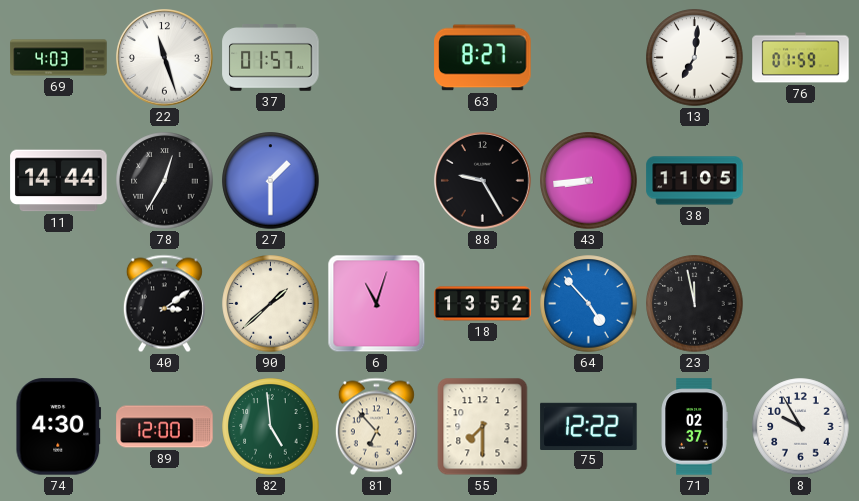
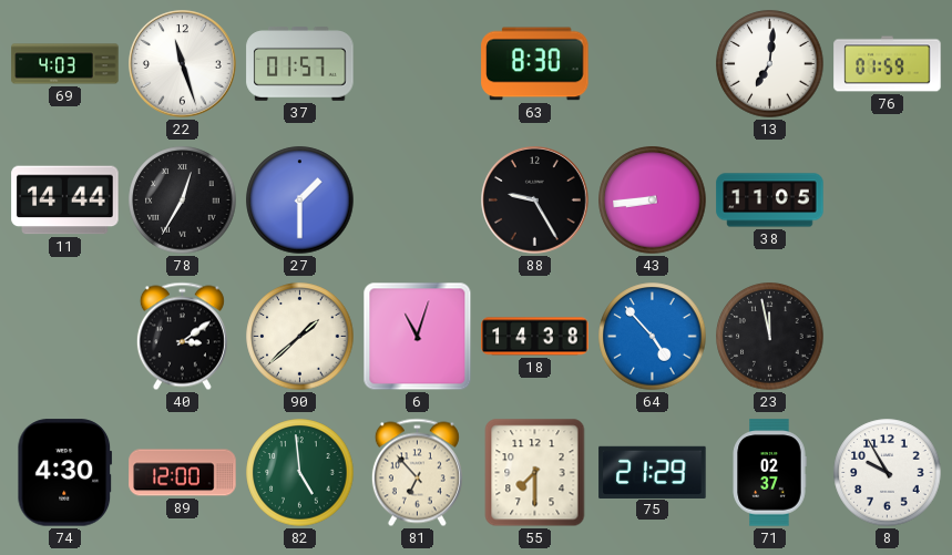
63: 8:27 -> 8:30
18: 13:52 -> 14:38
75: 12:22 -> 21:29
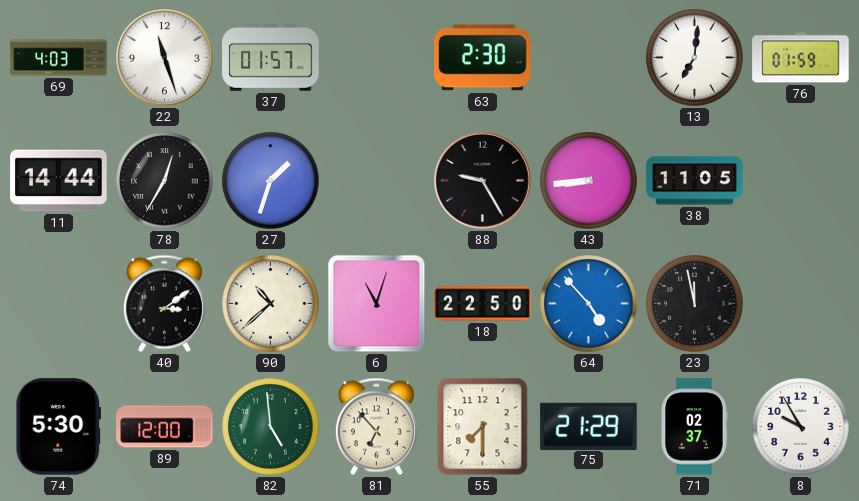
63: 8:30 -> 2:30
27: 1:30 -> 1:33
90: 1:38 -> 10:38
18: 14:38 -> 22:50
74: 4:30 -> 5:30
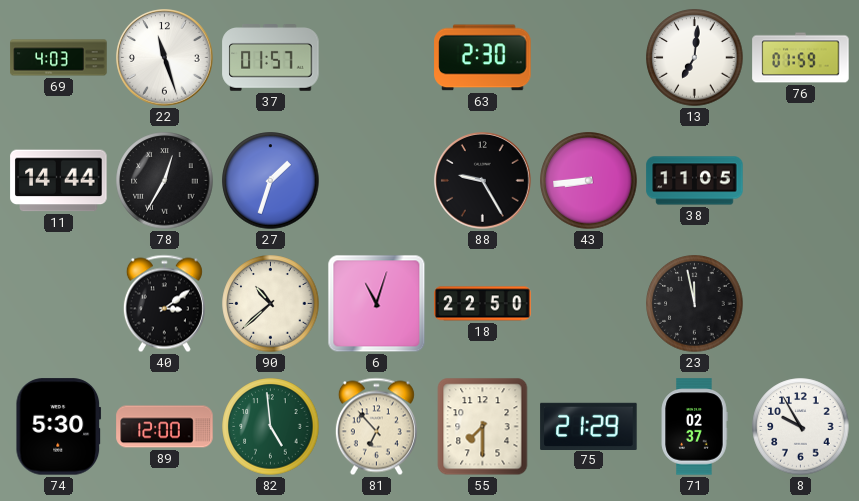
64: 4:53 -> none
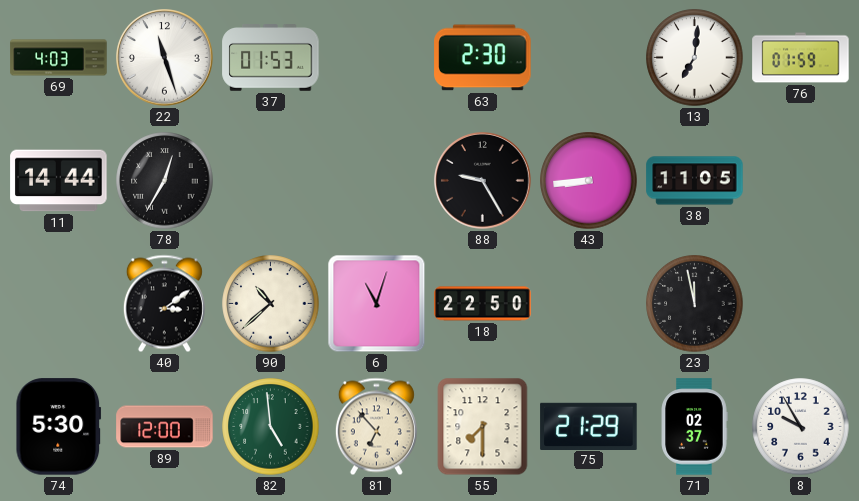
37: 01:57 -> 01:53
27: 1:33 -> none
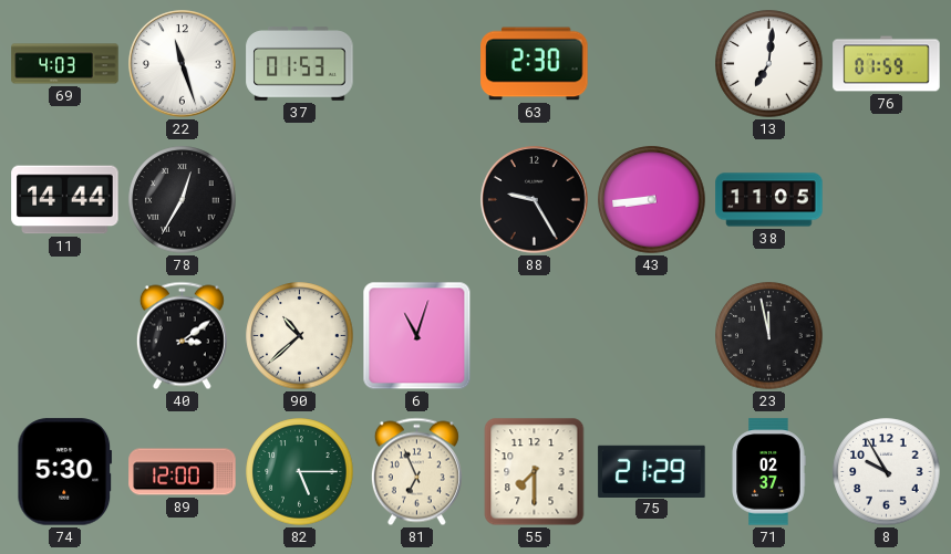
18: 22:50 -> none
82: 4:59 -> 5:15
81: 6:53 -> 6:56
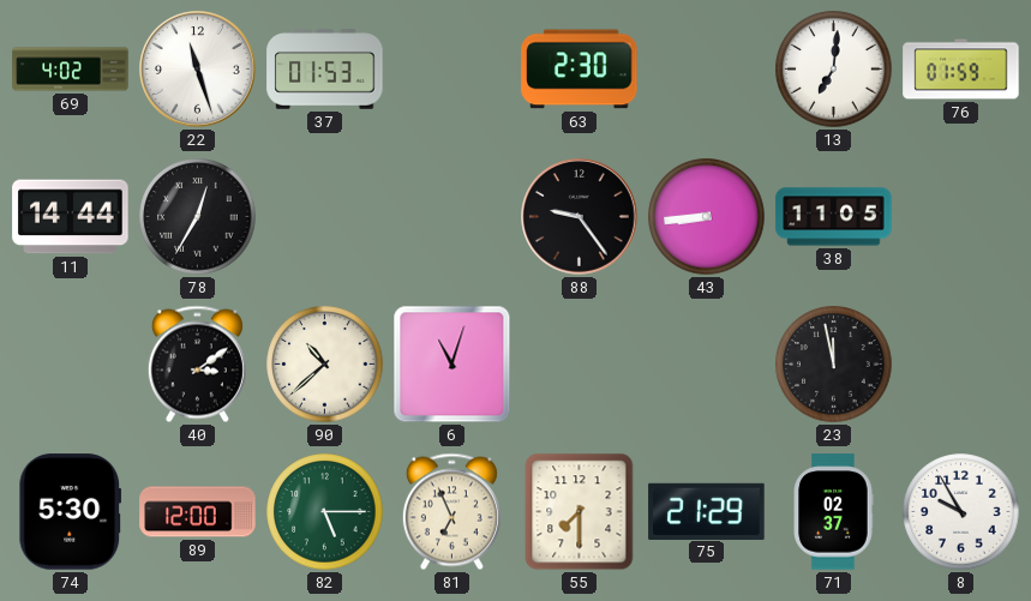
69: 4:03 -> 4:02
88: 9:25 -> 9:24
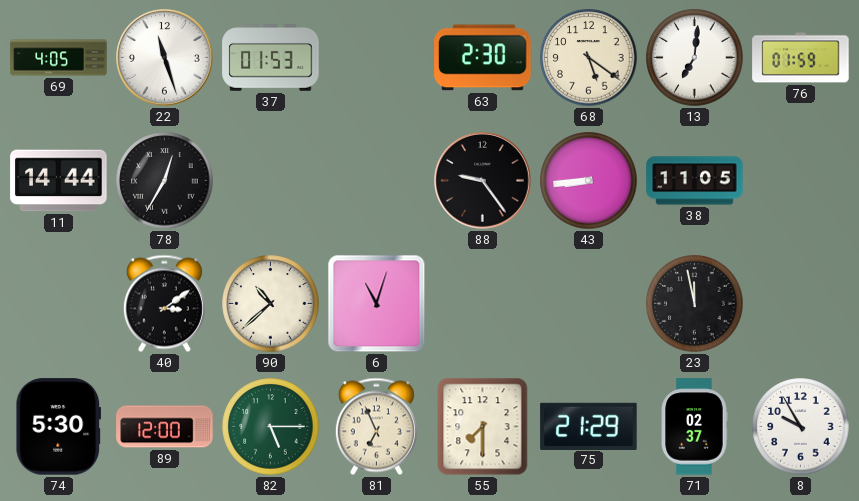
69: 4:02 -> 4:05
68: none -> 5:21
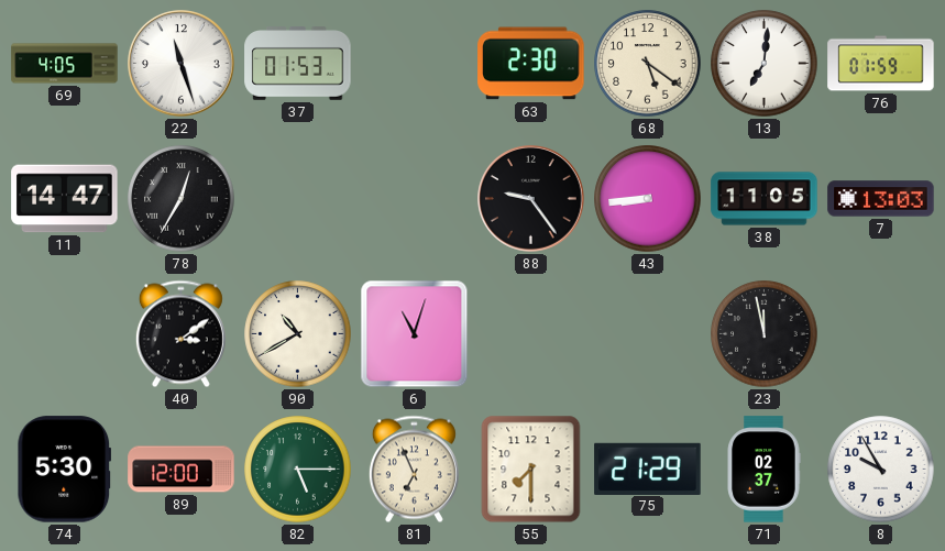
11: 14:44 -> 14:47
7: none -> 13:03
90: 10:38 -> 10:40
